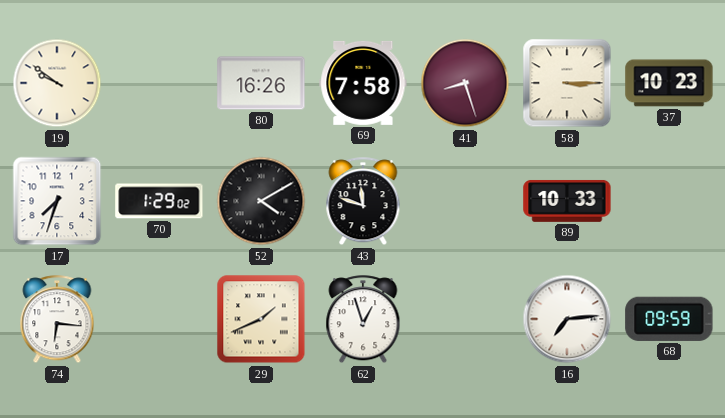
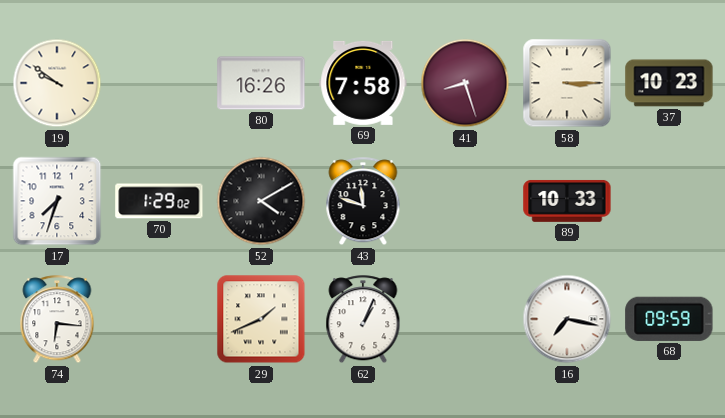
62: 12:57 -> 1:04
16: 7:14 -> 7:17
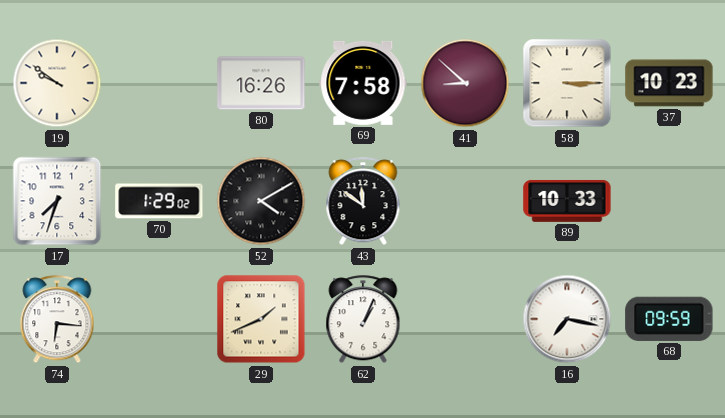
41: 8:27 -> 8:52
43: 11:48 -> 11:51
